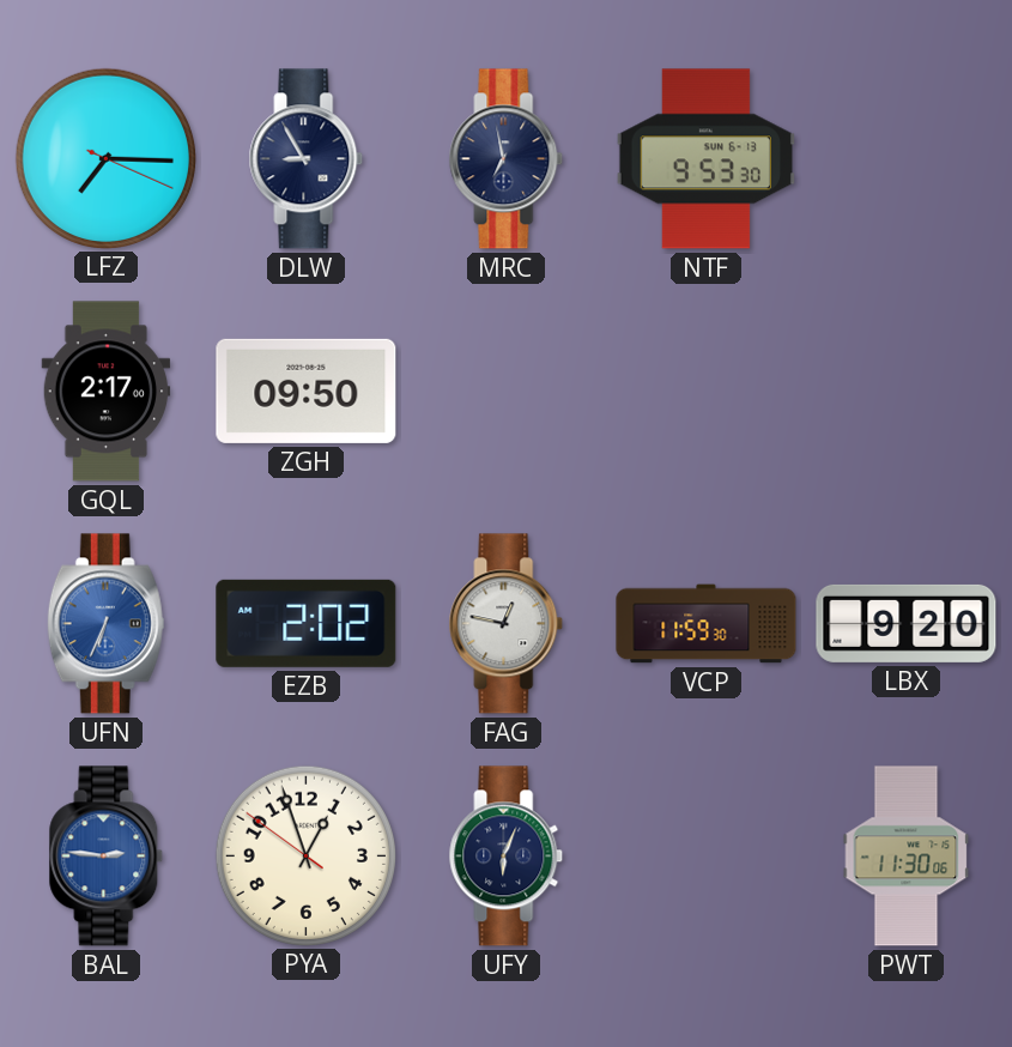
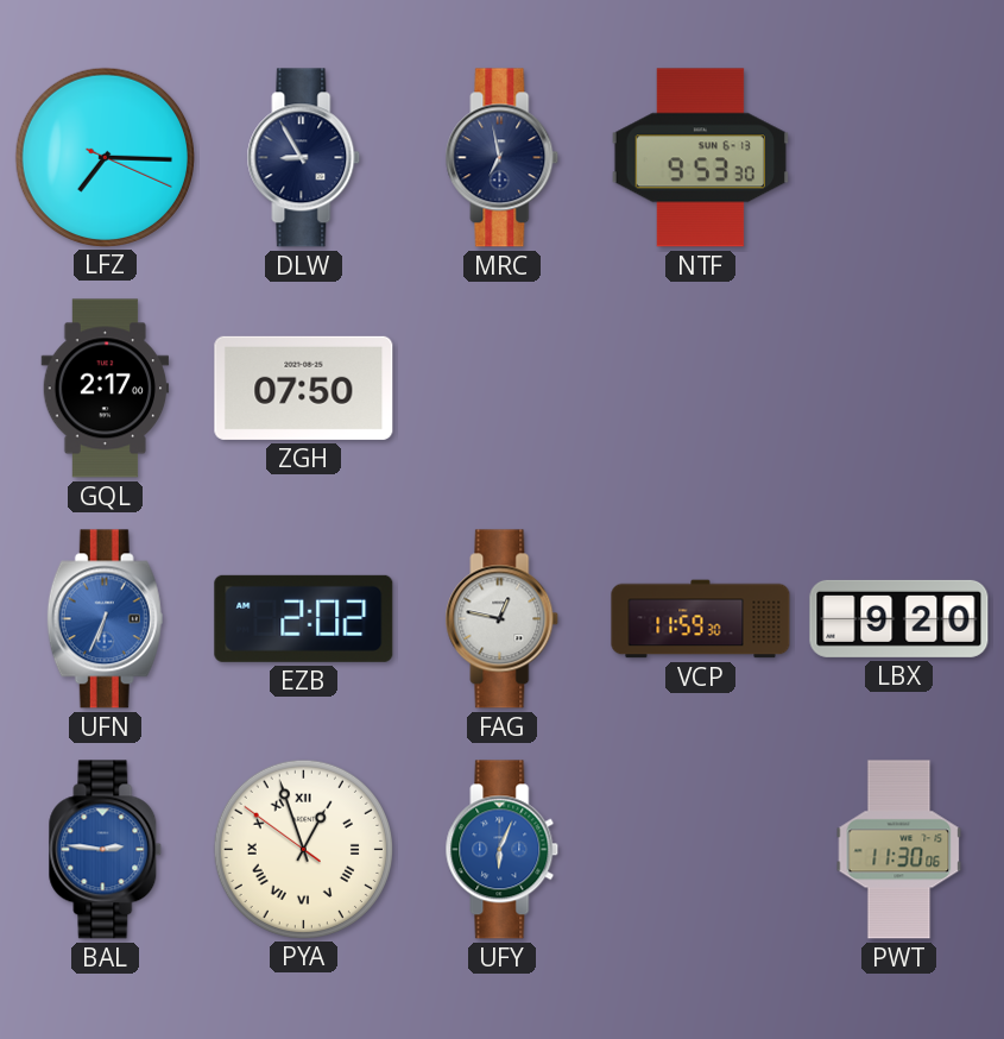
ZGH: 09:50 -> 07:50
PYA numerals: Arabic -> Roman
UFY dial: navy -> blue
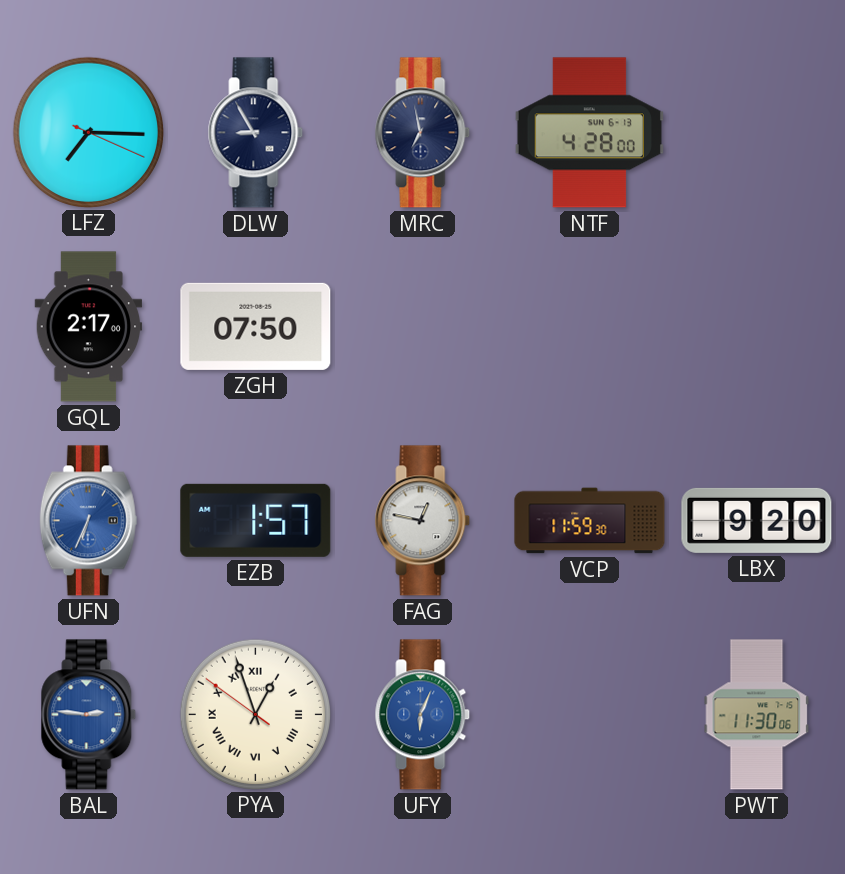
NTF: 9:53 -> 4:28
EZB: 2:02 -> 1:57
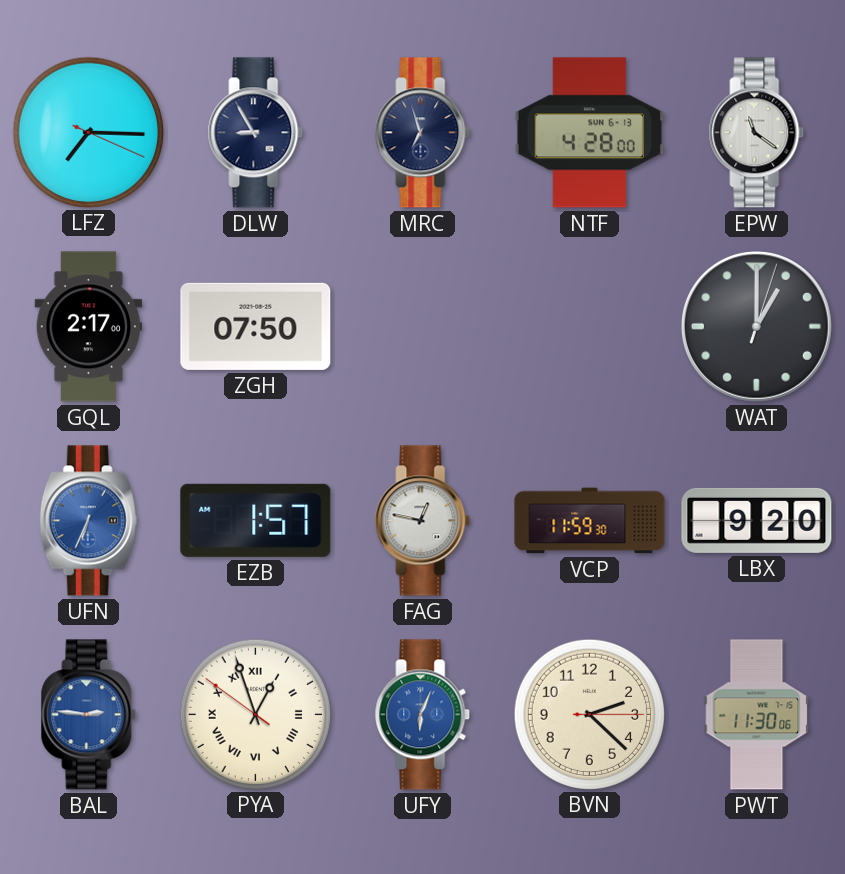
MRC: 6:58 -> 6:57
EPW: none -> 11:21
WAT: none -> 1:00
BVN: none -> 2:22
